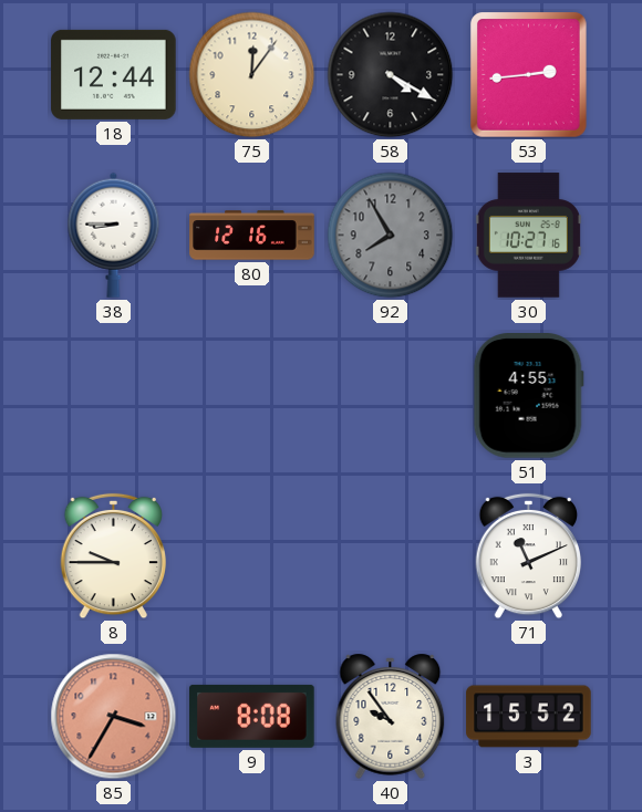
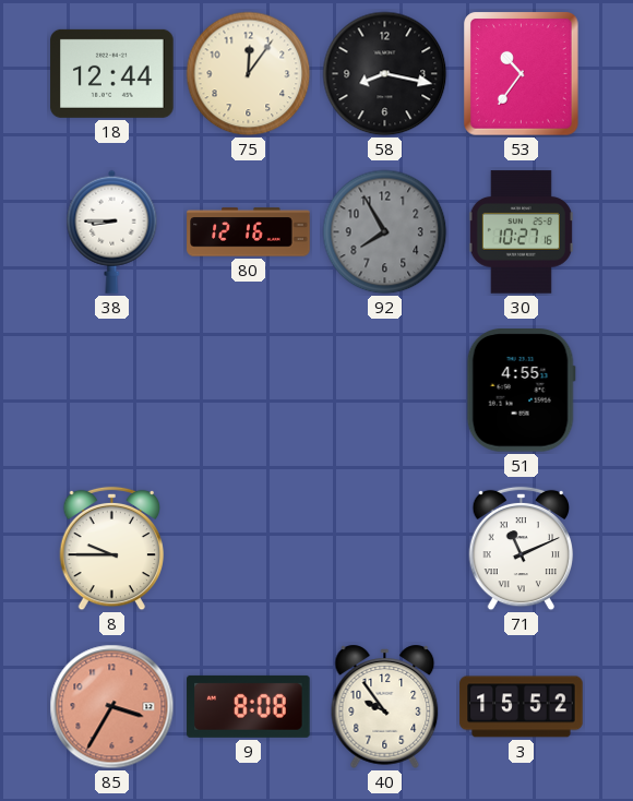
58: 4:20 -> 8:17
53: 2:44 -> 10:36
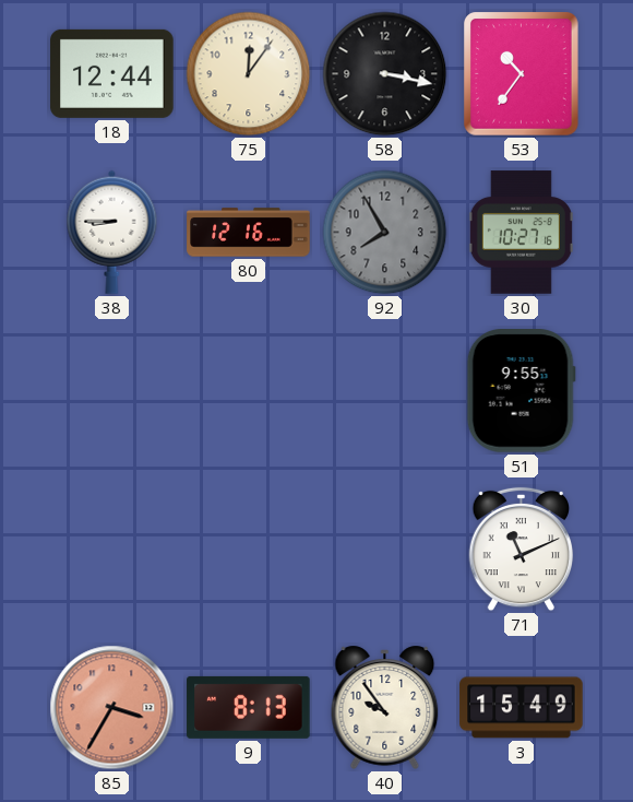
58: 8:17 -> 3:17
51: 4:55 -> 9:55
8: 9:45 -> none
9: 8:08 -> 8:13
3: 15:52 -> 15:49
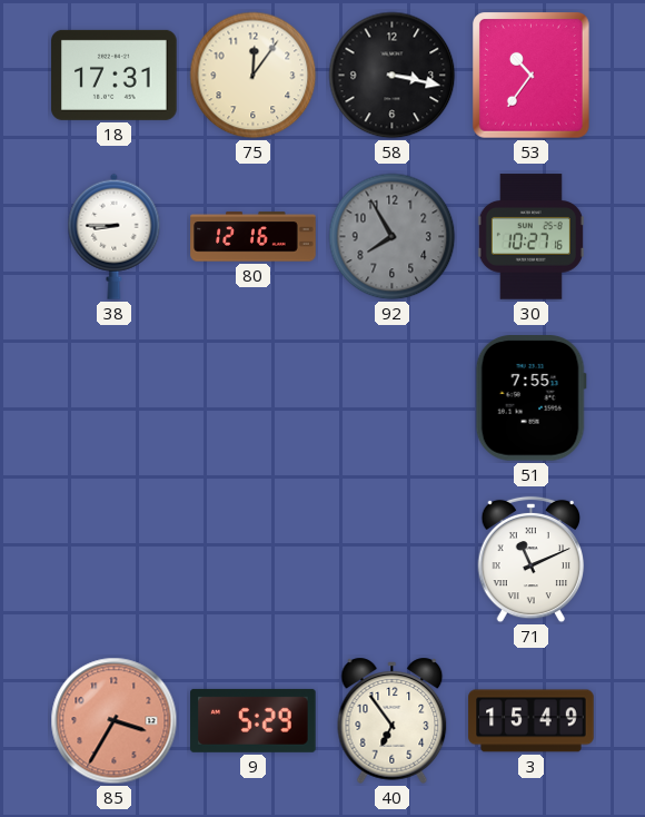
18: 12:44 -> 17:31
51: 9:55 -> 7:55
9: 8:13 -> 5:29
40: 9:54 -> 6:54
